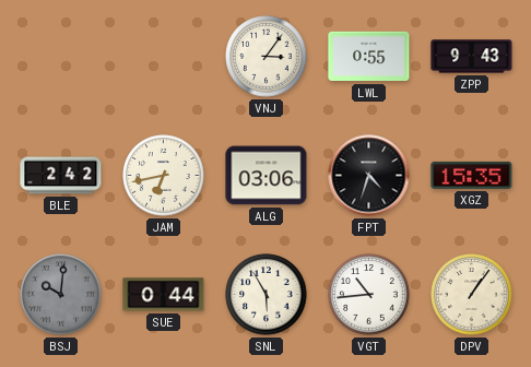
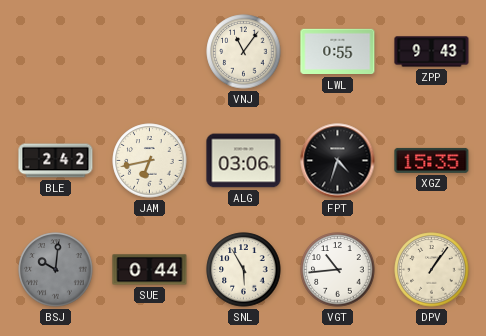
VNJ: 3:06 -> 11:06
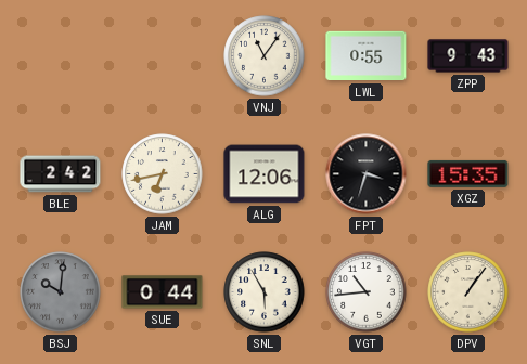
ALG: 03:06 -> 12:06
FPT: 4:33 -> 3:33
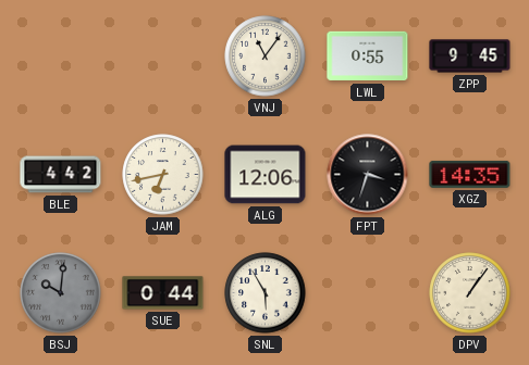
ZPP: 9:43 -> 9:45
BLE: 2:42 -> 4:42
XGZ: 15:35 -> 14:35
VGT: 10:44 -> none
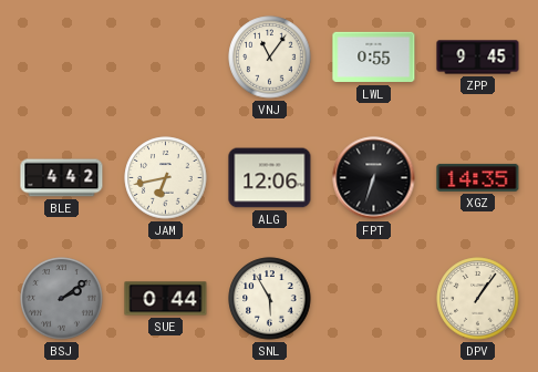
FPT: 3:33 -> 6:33
BSJ: 10:01 -> 2:09
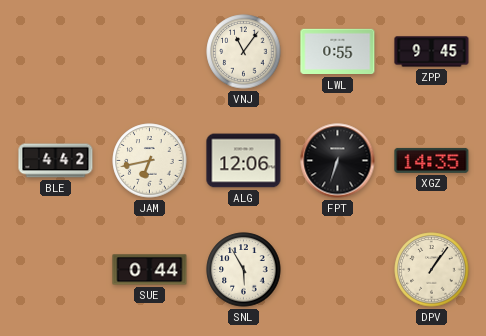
BSJ: 2:09 -> none
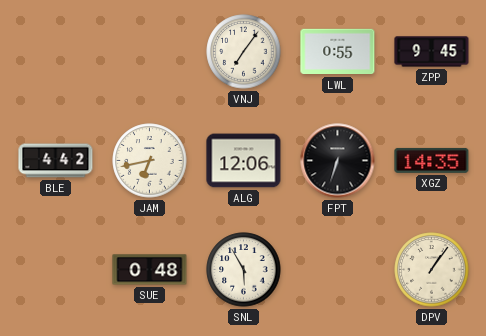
VNJ: 11:06 -> 7:06
SUE: 0:44 -> 0:48
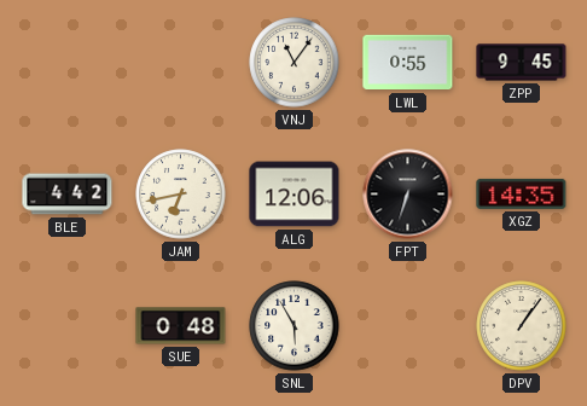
VNJ: 7:06 -> 11:06
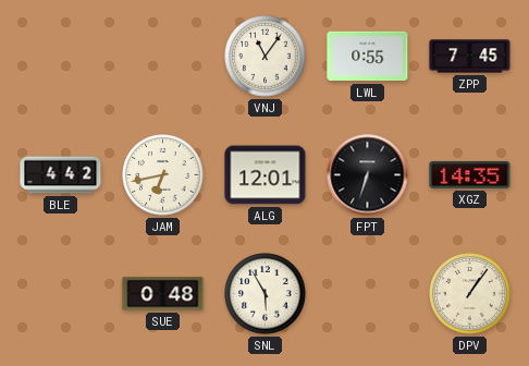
ZPP: 9:45 -> 7:45
ALG: 12:06 -> 12:01
